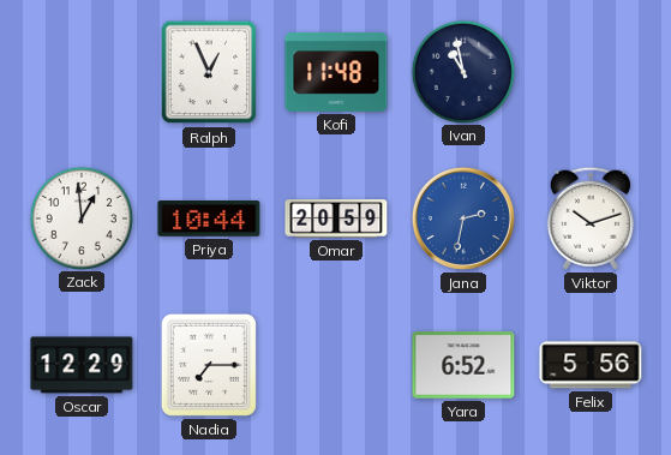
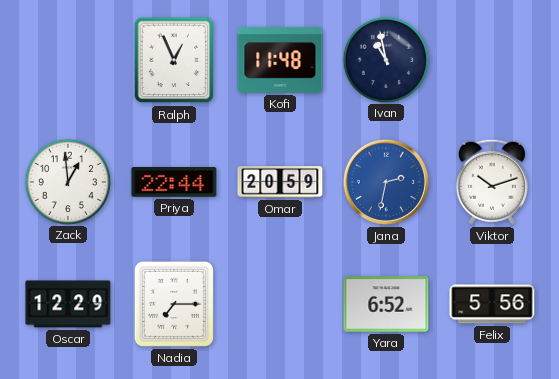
Priya: 10:44 -> 22:44
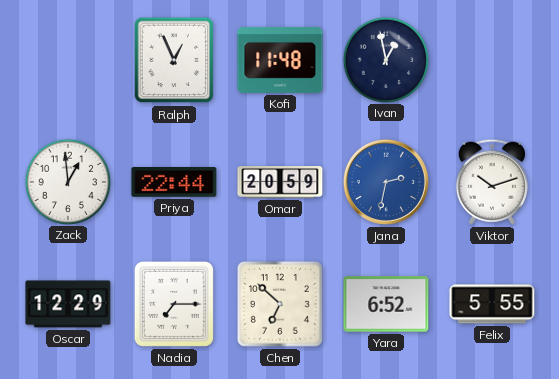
Ivan: 10:58 -> 12:58
Chen: none -> 6:52
Felix: 5:56 -> 5:55
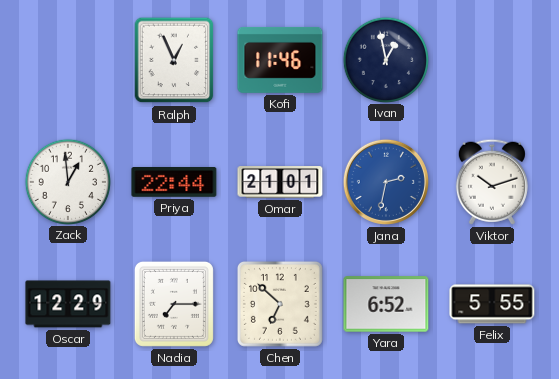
Kofi: 11:48 -> 11:46
Omar: 20:59 -> 21:01
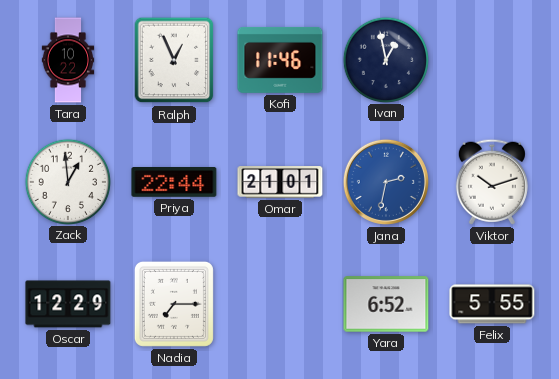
Tara: none -> 10:22
Chen: 6:52 -> none
